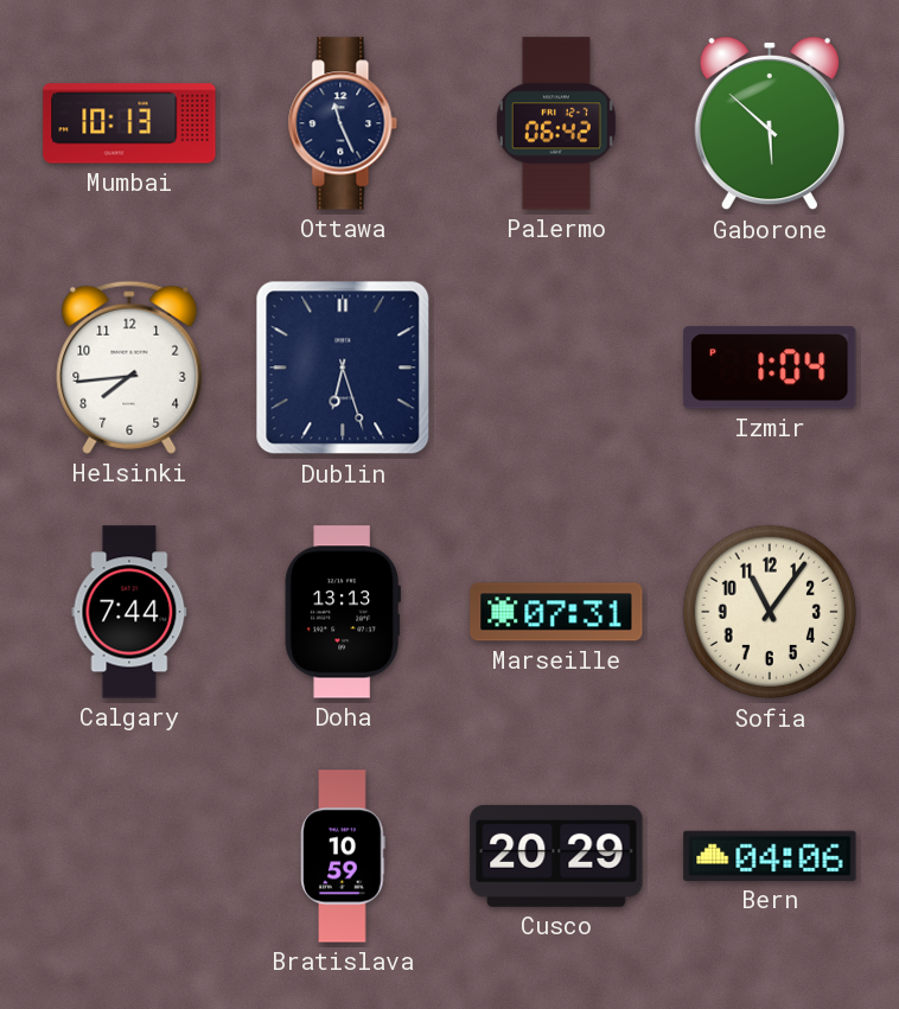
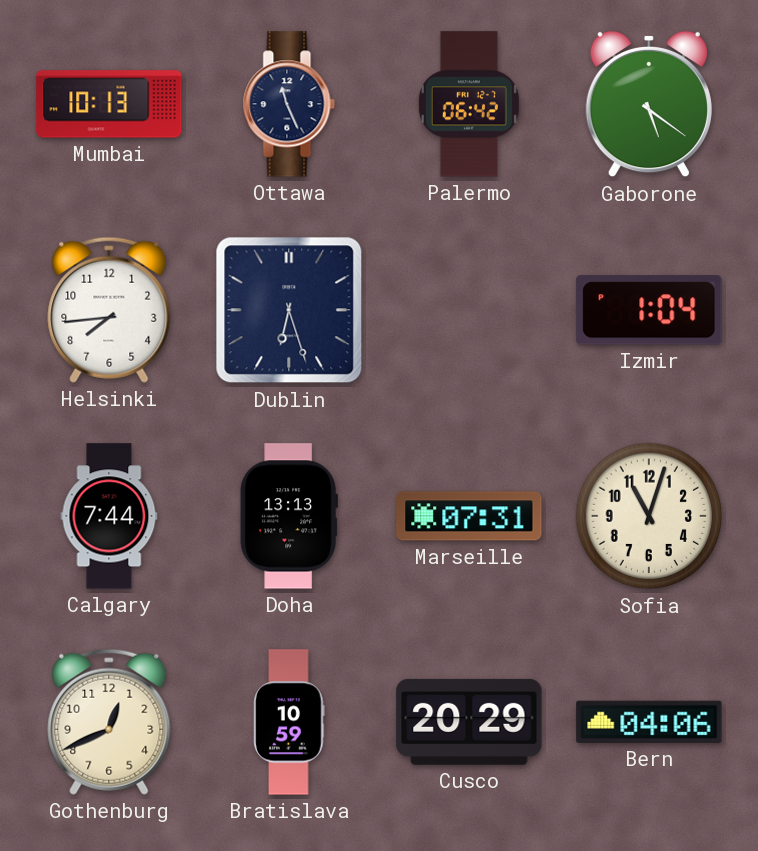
Gaborone: 5:52 -> 5:21
Sofia: 11:06 -> 11:03
Gothenburg: none -> 12:41
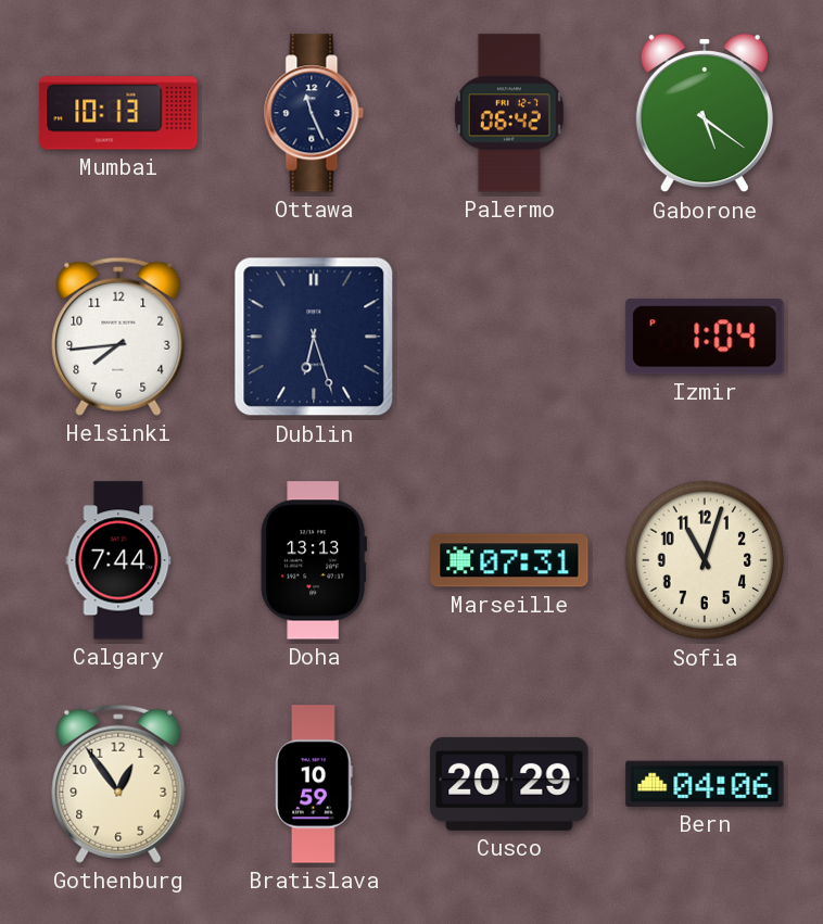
Gothenburg: 12:41 -> 12:54
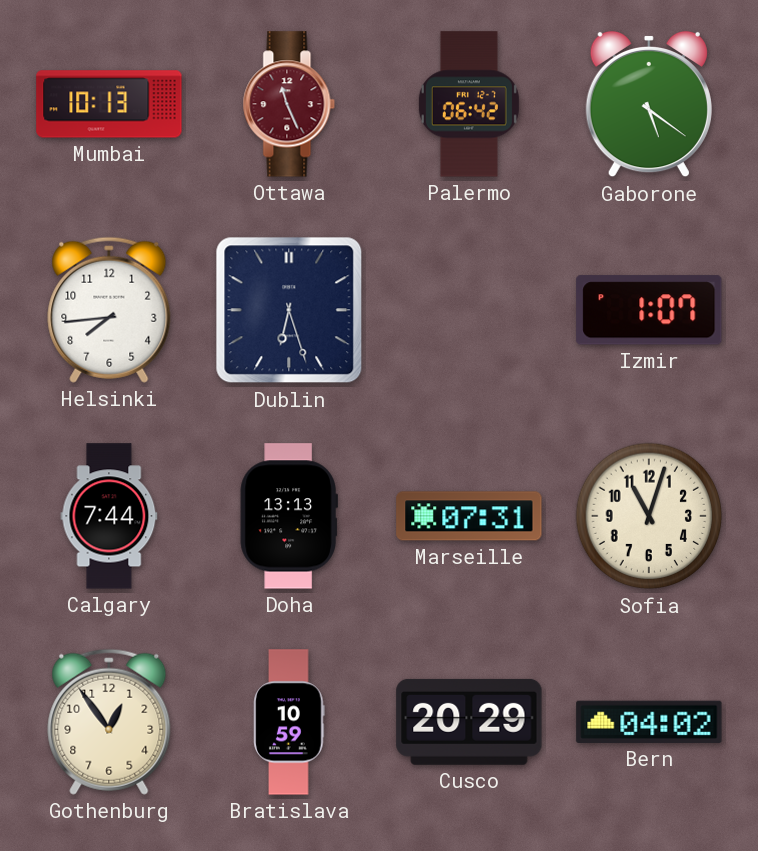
Ottawa dial: navy -> burgundy
Izmir: 1:04 -> 1:07
Bern: 04:06 -> 04:02
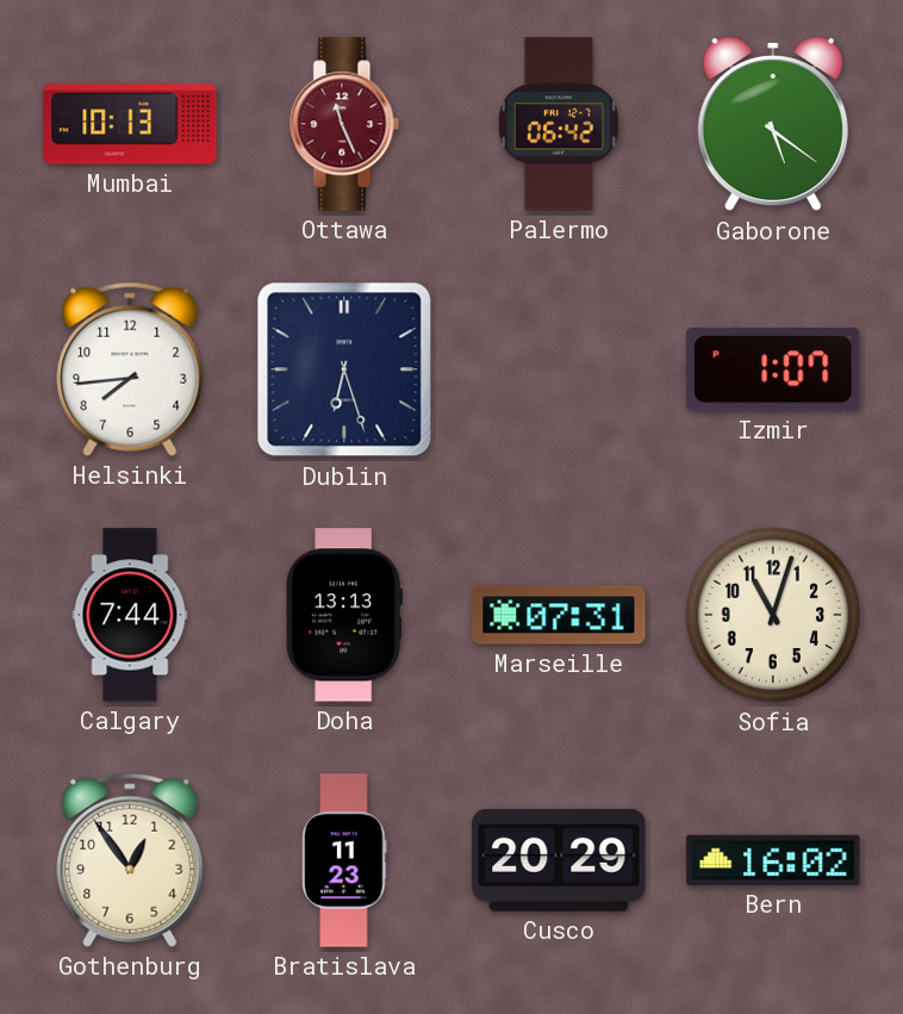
Bratislava: 10:59 -> 11:23
Bern: 04:02 -> 16:02
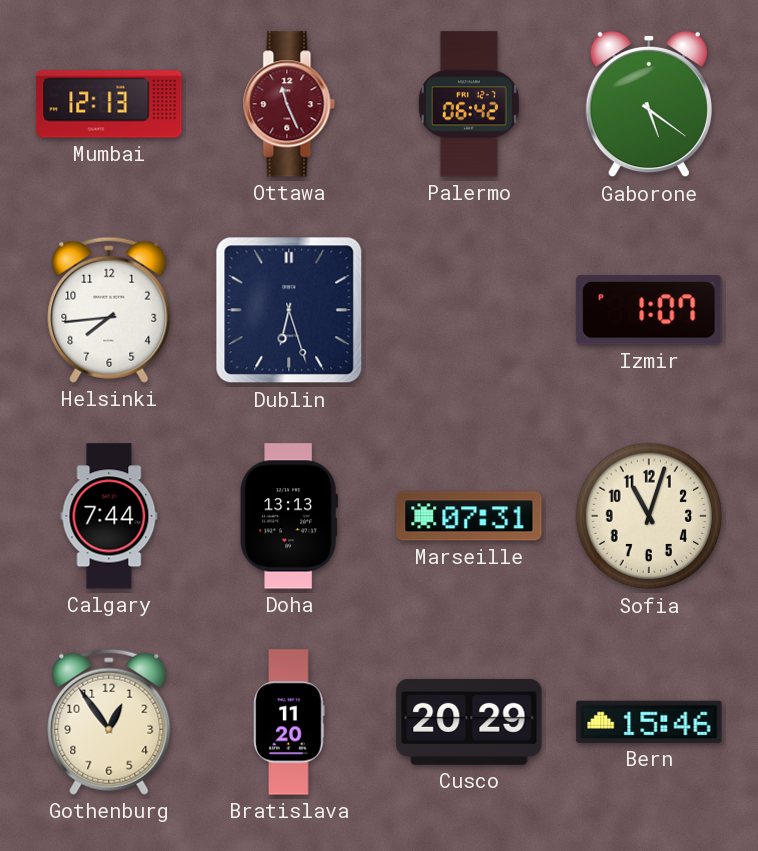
Mumbai: 10:13 -> 12:13
Bratislava: 11:23 -> 11:20
Bern: 16:02 -> 15:46
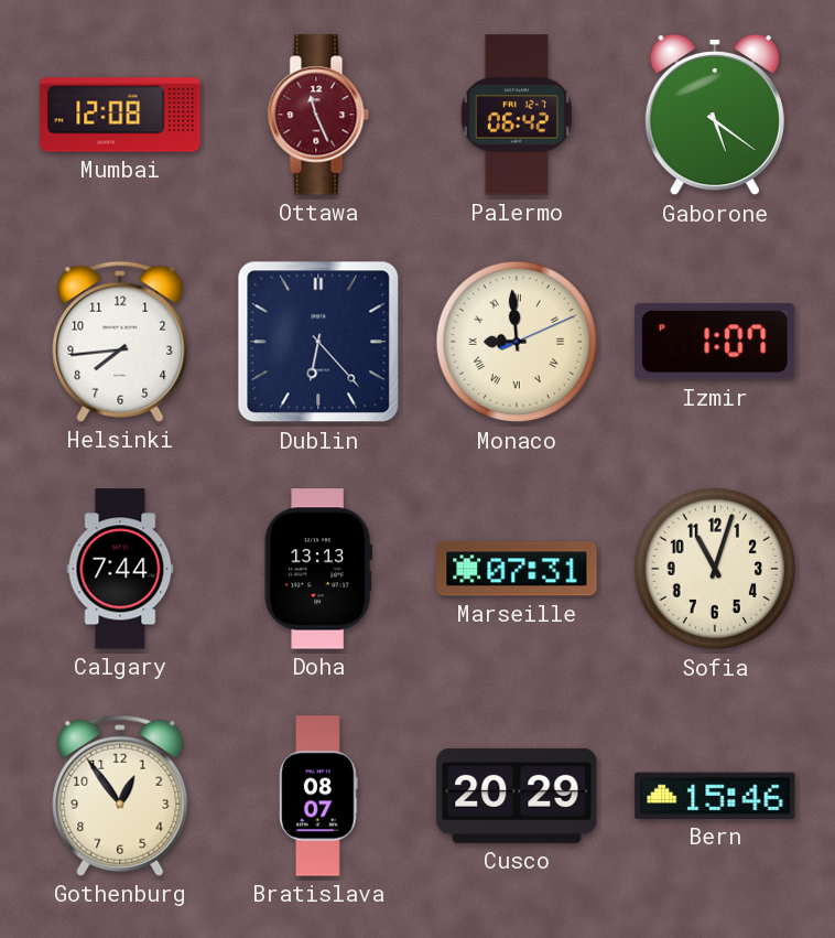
Mumbai: 12:13 -> 12:08
Dublin: 6:27 -> 6:23
Monaco: none -> 8:59
Bratislava: 11:20 -> 08:07
